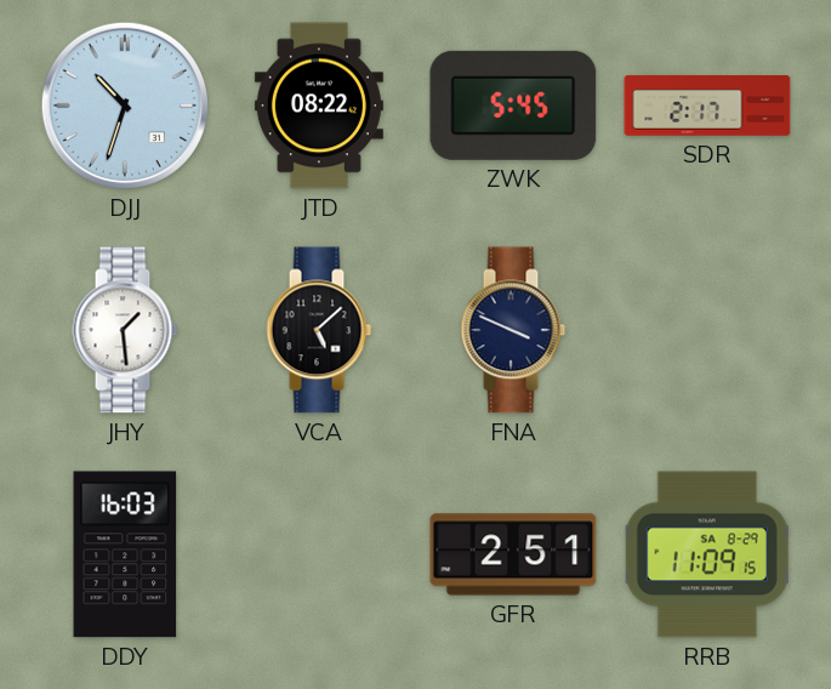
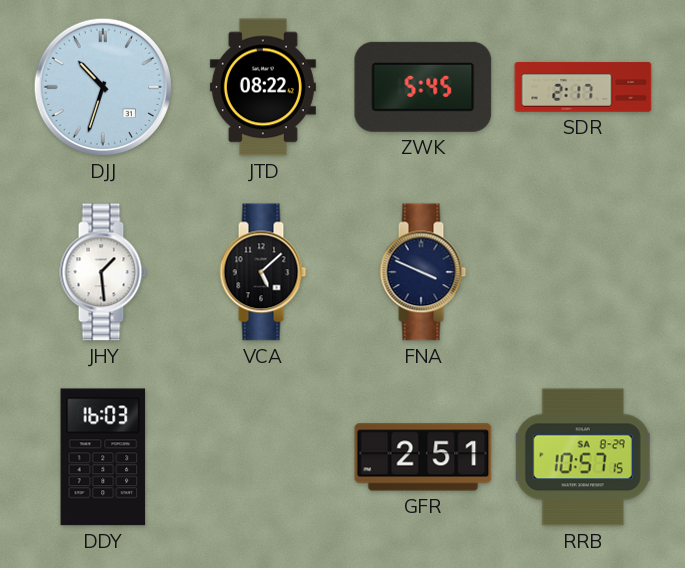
RRB: 11:09 -> 10:57
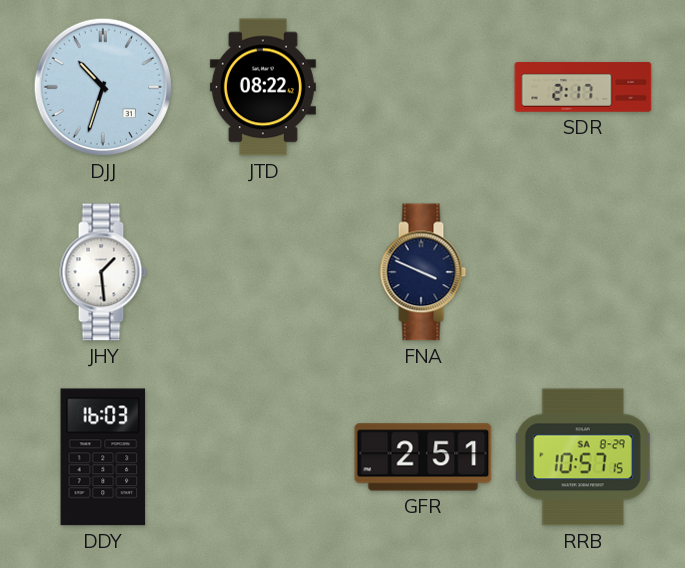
ZWK: 5:45 -> none
VCA: 5:08 -> none
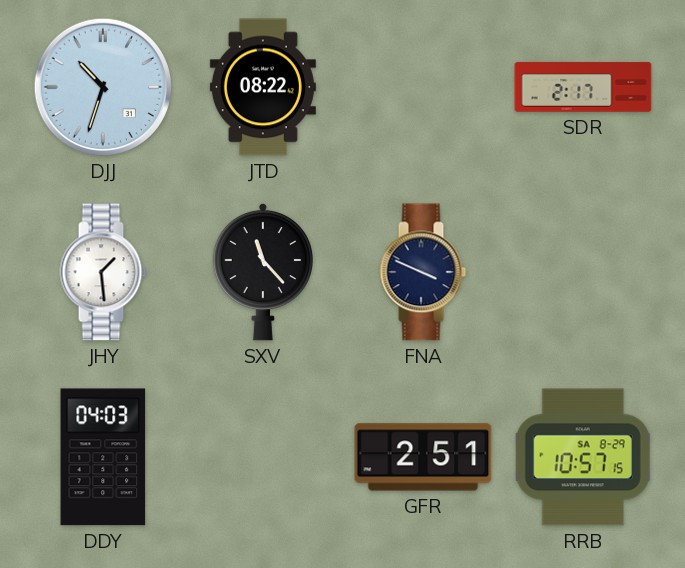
SXV: none -> 11:23
DDY: 16:03 -> 04:03
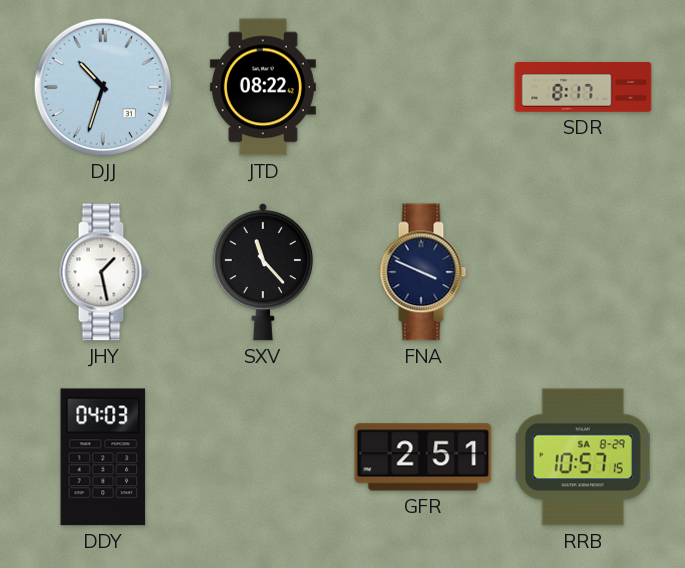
SDR: 2:17 -> 8:17
JHY: 1:29 -> 1:28
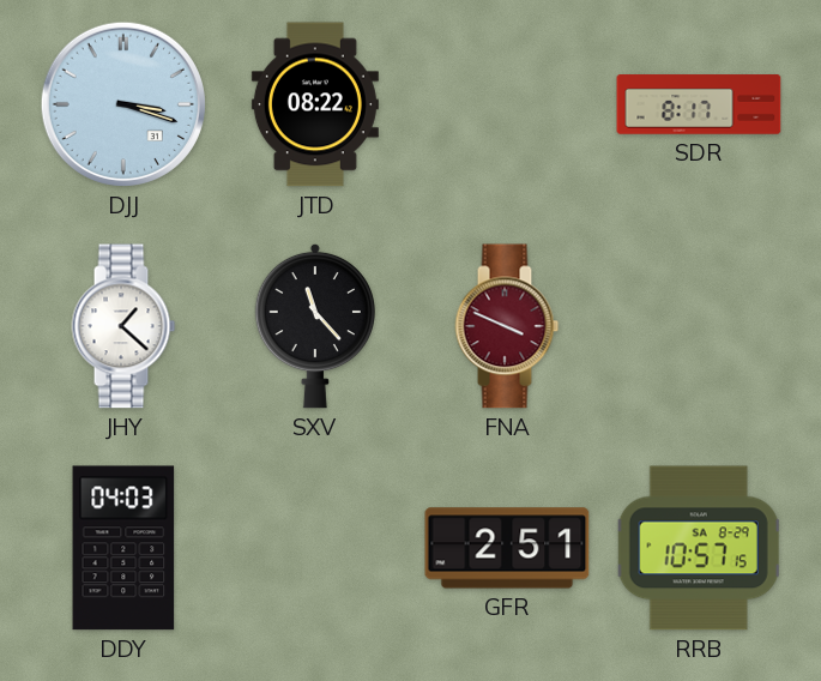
DJJ: 10:33 -> 3:18
JHY: 1:28 -> 1:22
FNA dial: navy -> burgundy
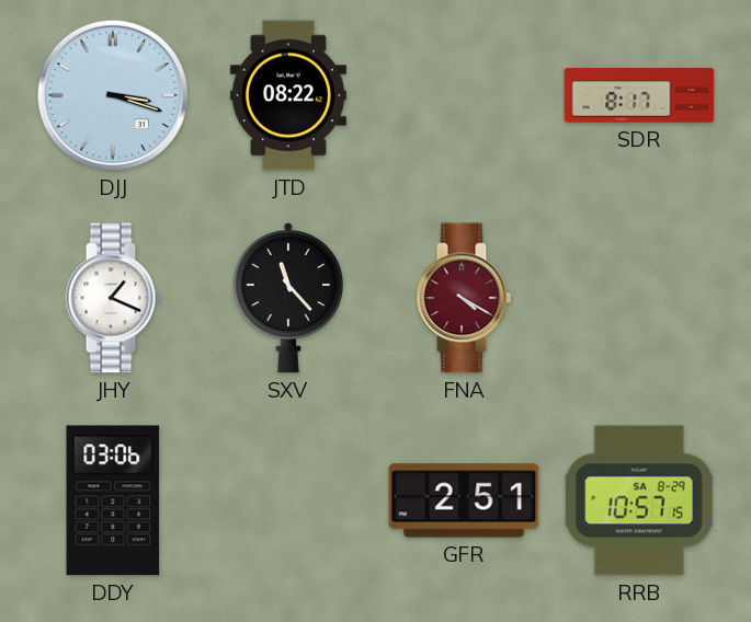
JHY: 1:22 -> 1:19
FNA: 3:49 -> 4:20
DDY: 04:03 -> 03:06
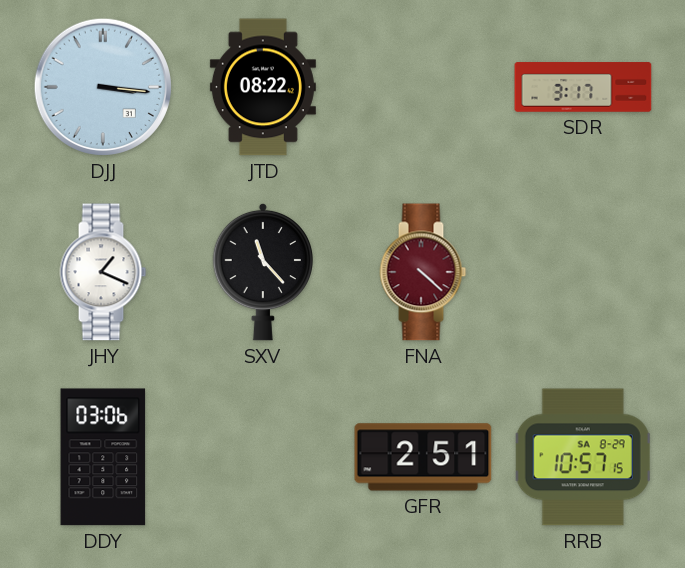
DJJ: 3:18 -> 3:16
SDR: 8:17 -> 3:17
FNA: 4:20 -> 4:22
